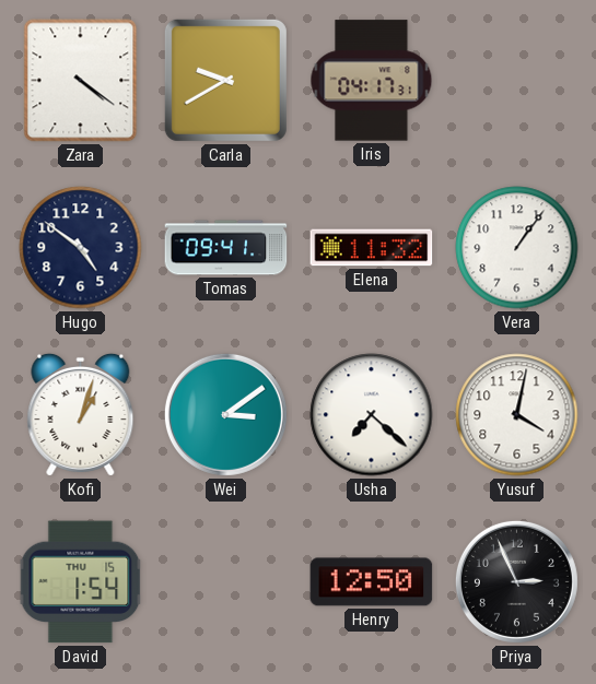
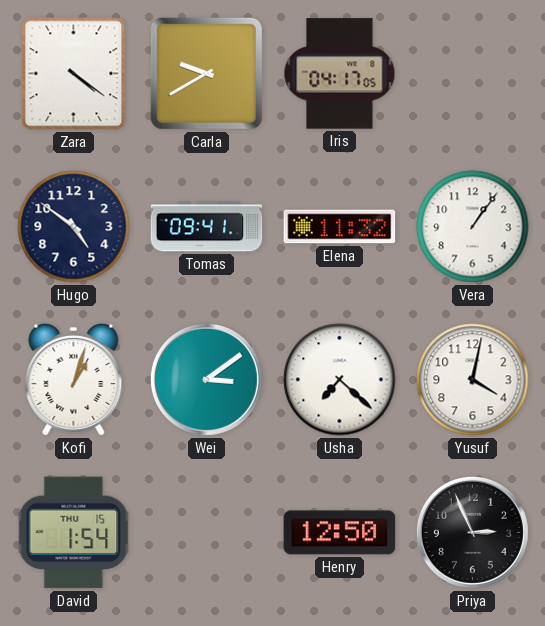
Iris: 04:17:31 -> 04:17:05
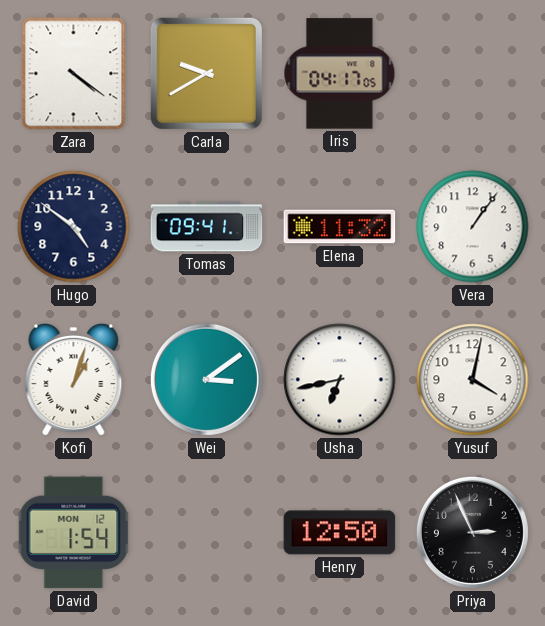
Usha: 7:22 -> 6:43
David date: THU 15 -> MON 12
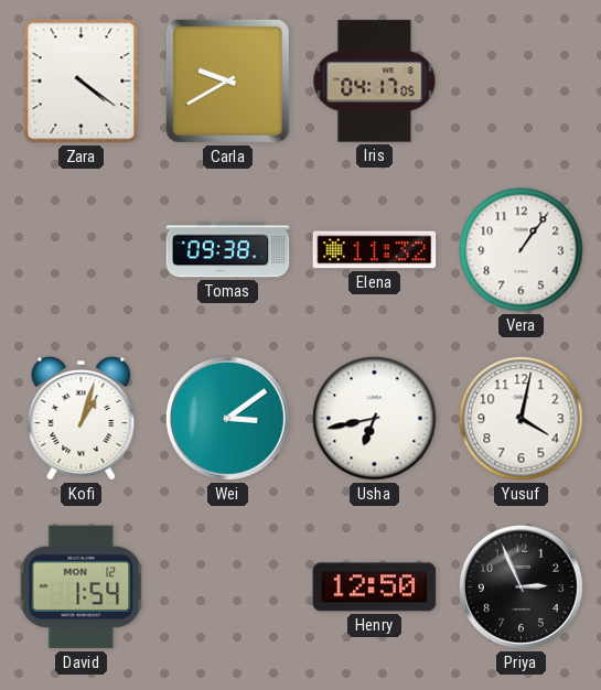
Hugo: 4:51 -> none
Tomas: 09:41 -> 09:38
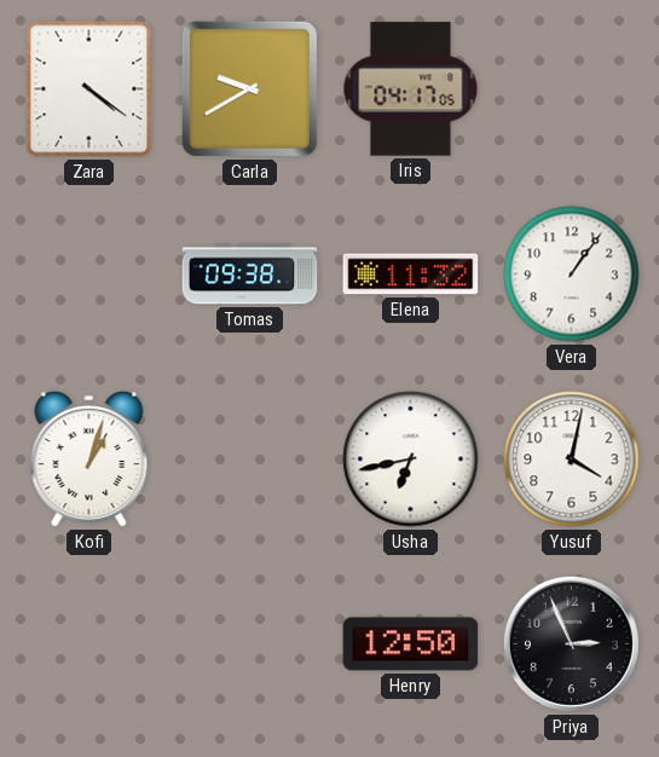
Wei: 3:09 -> none
David: 1:54 -> none
